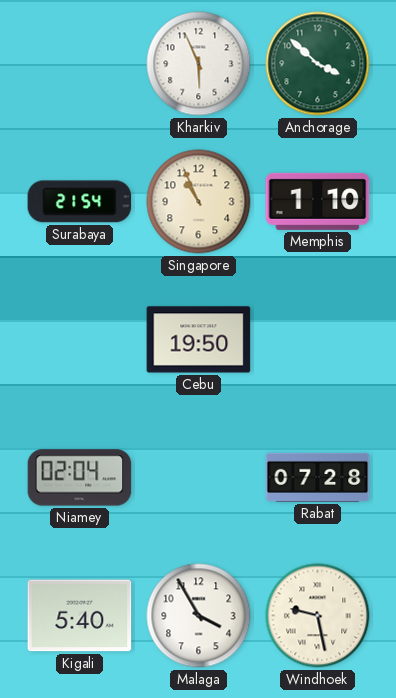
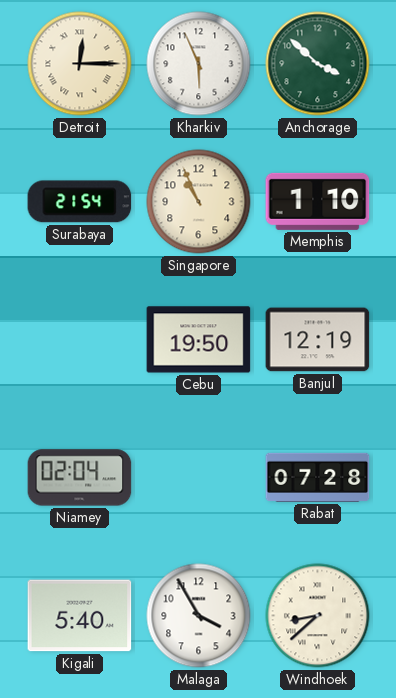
Detroit: none -> 12:15
Banjul: none -> 12:19
Windhoek: 9:28 -> 8:38
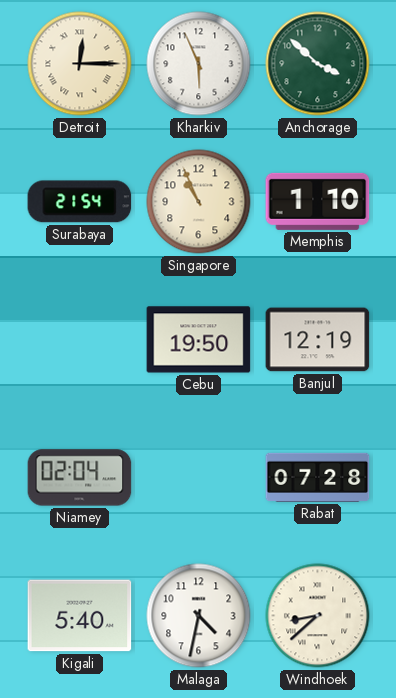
Malaga: 3:55 -> 4:32
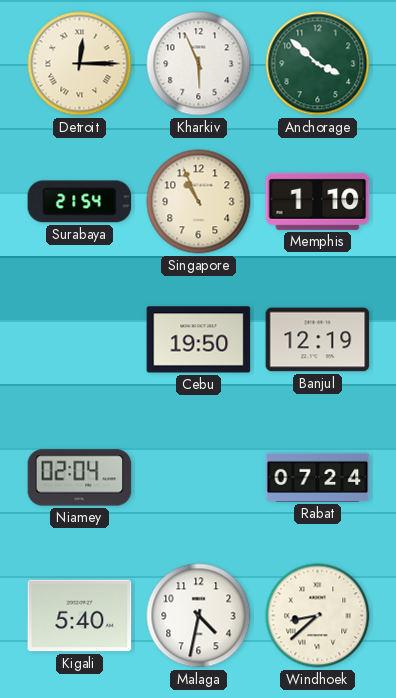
Rabat: 07:28 -> 07:24
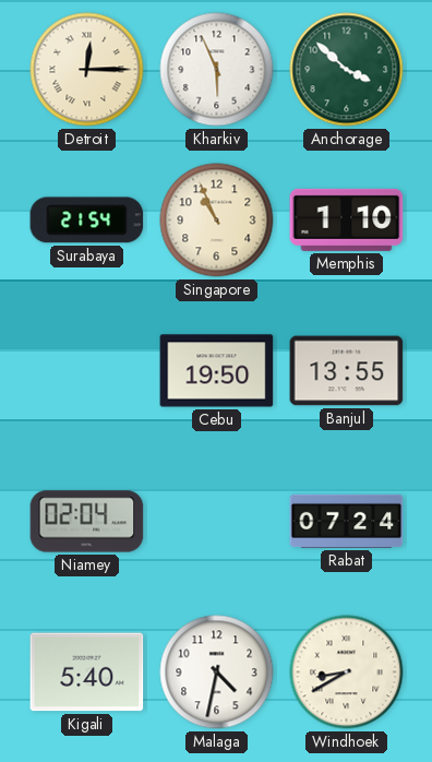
Banjul: 12:19 -> 13:55
Windhoek: 8:38 -> 8:40
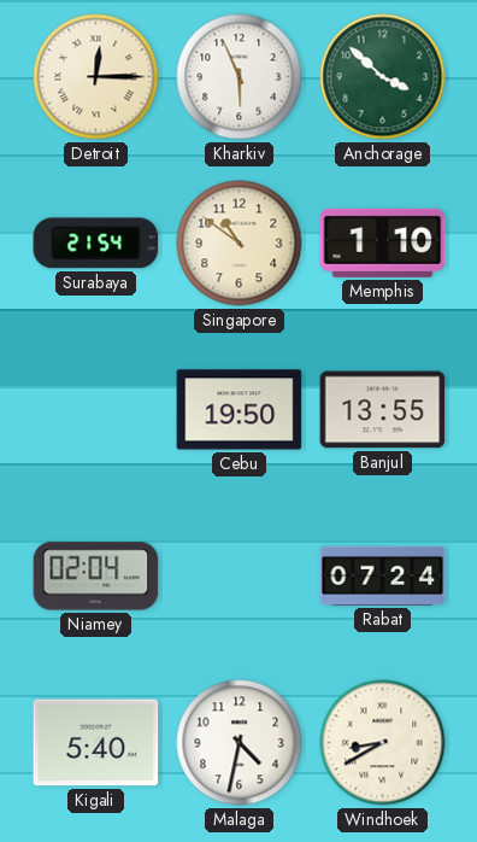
Singapore: 10:56 -> 10:51
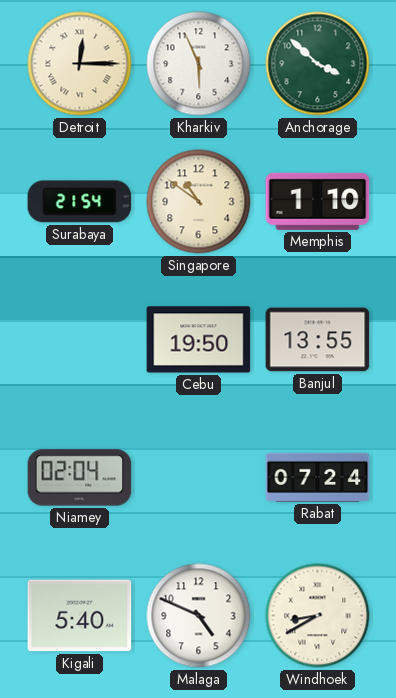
Malaga: 4:32 -> 4:49
